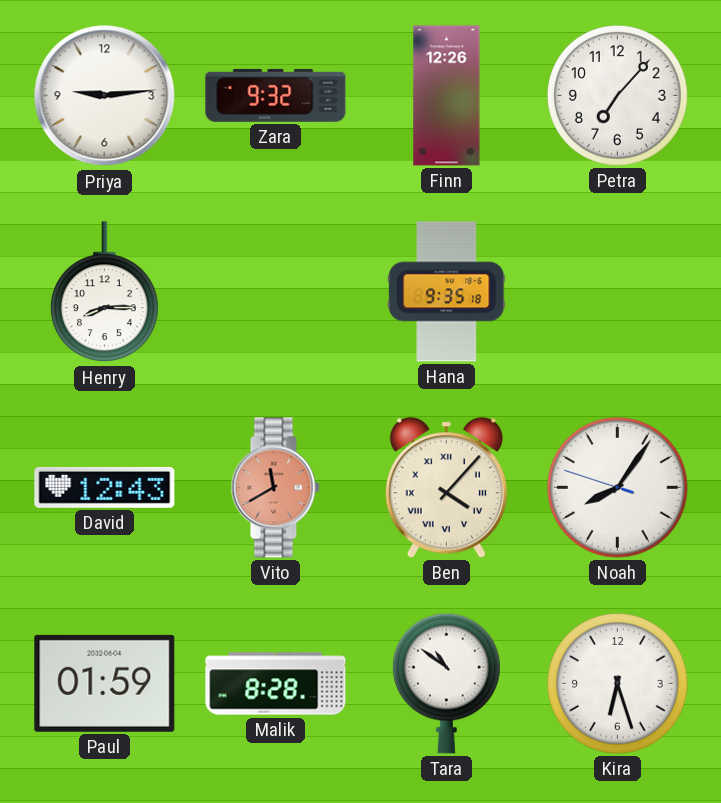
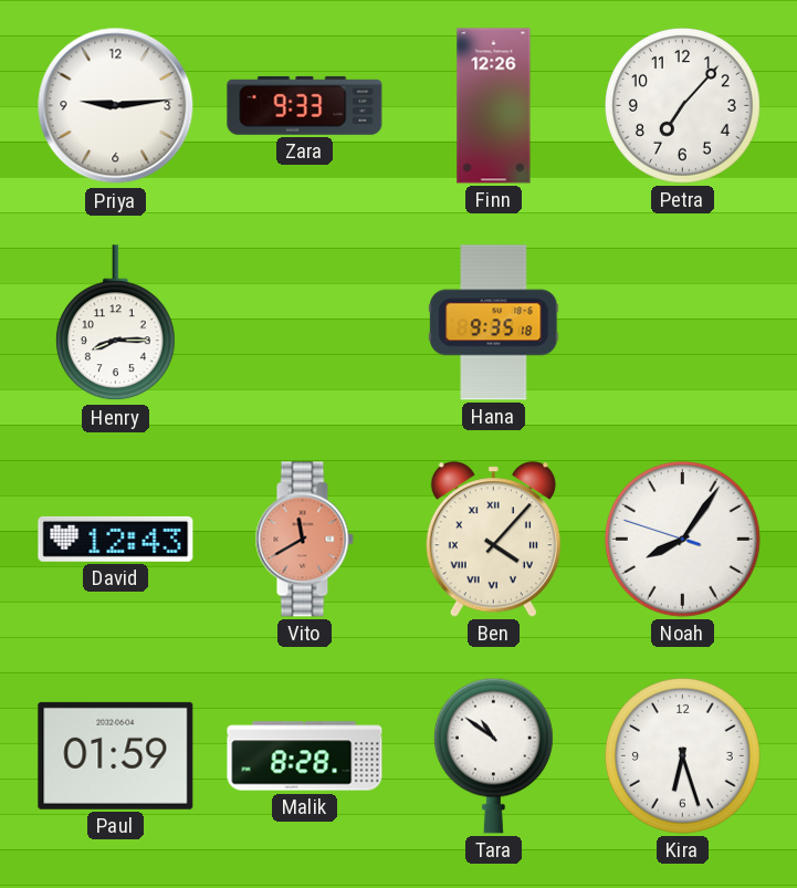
Zara: 9:32 -> 9:33
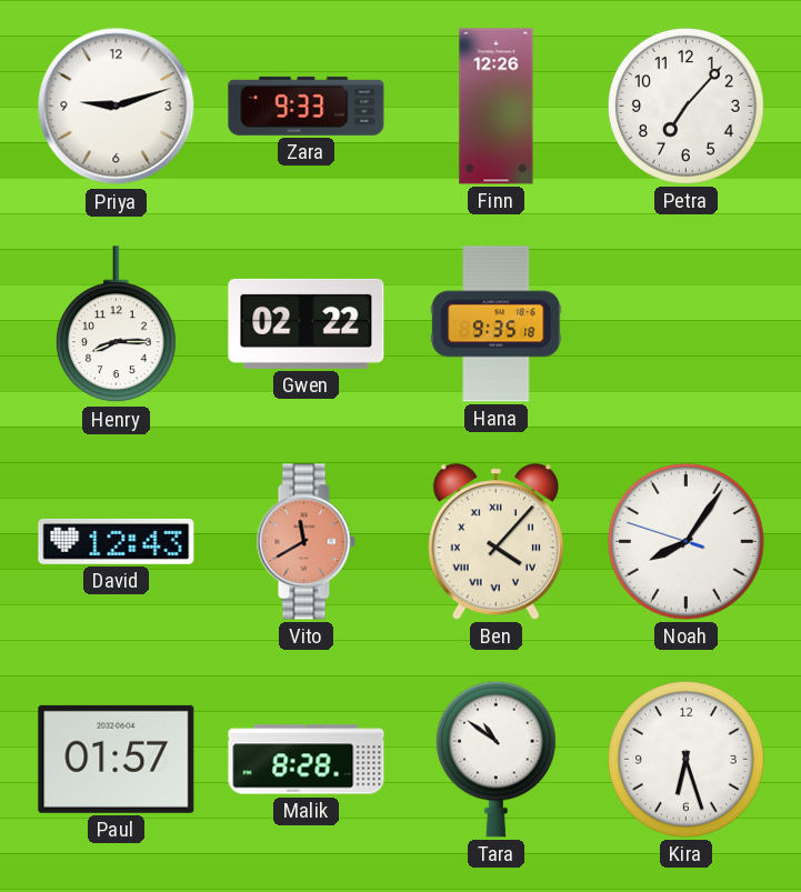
Priya: 9:14 -> 9:12
Gwen: none -> 02:22
Paul: 01:59 -> 01:57
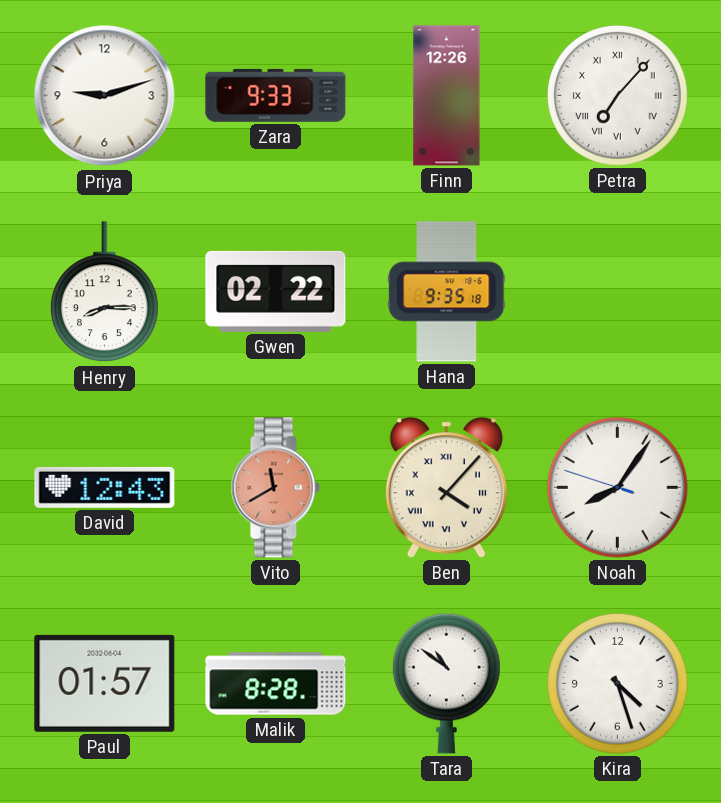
Petra numerals: Arabic -> Roman
Kira: 6:27 -> 4:27
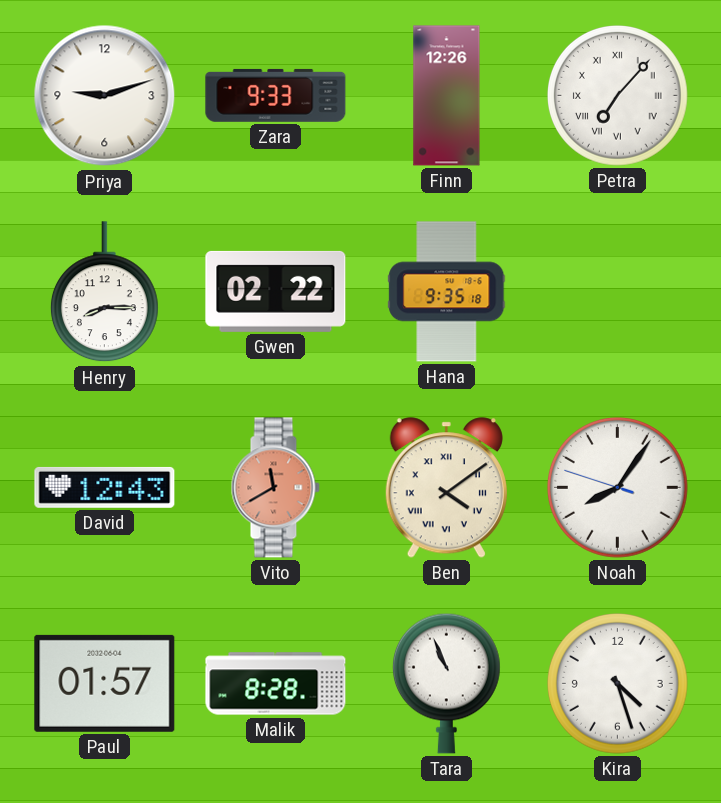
Ben: 4:07 -> 4:09
Tara: 10:51 -> 10:56
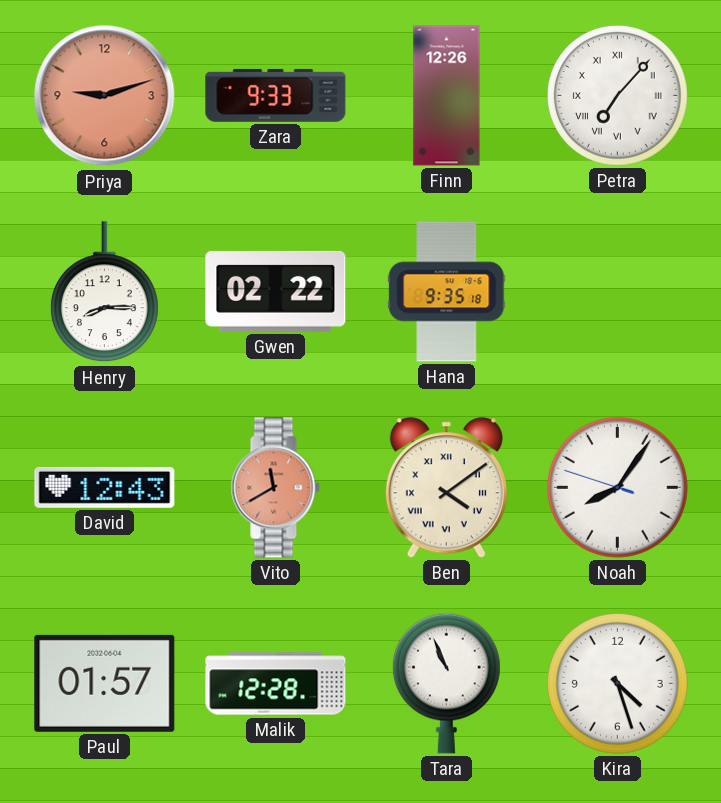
Priya dial: white -> salmon
Malik: 8:28 -> 12:28
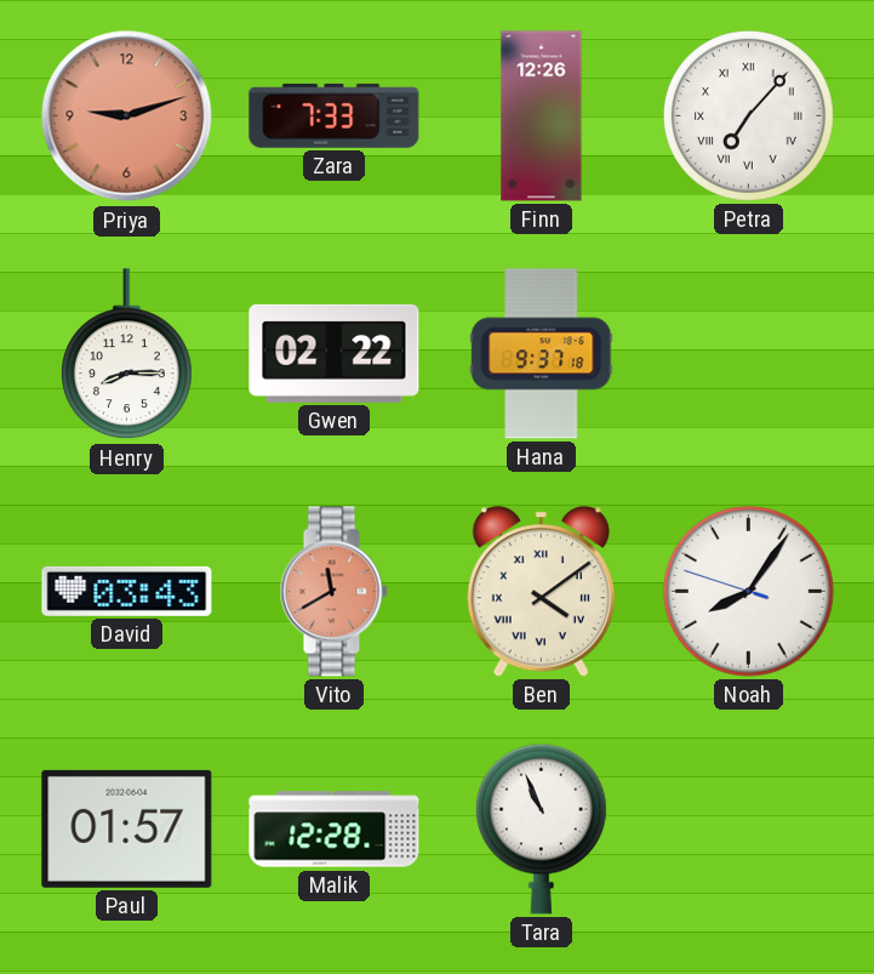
Zara: 9:33 -> 7:33
Hana: 9:35 -> 9:37
David: 12:43 -> 03:43
Kira: 4:27 -> none
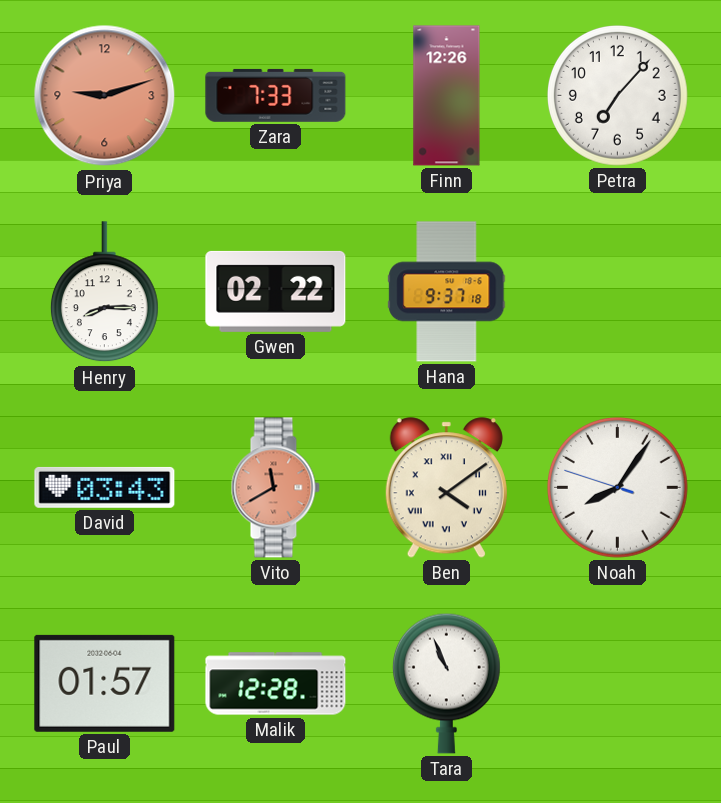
Petra numerals: Roman -> Arabic
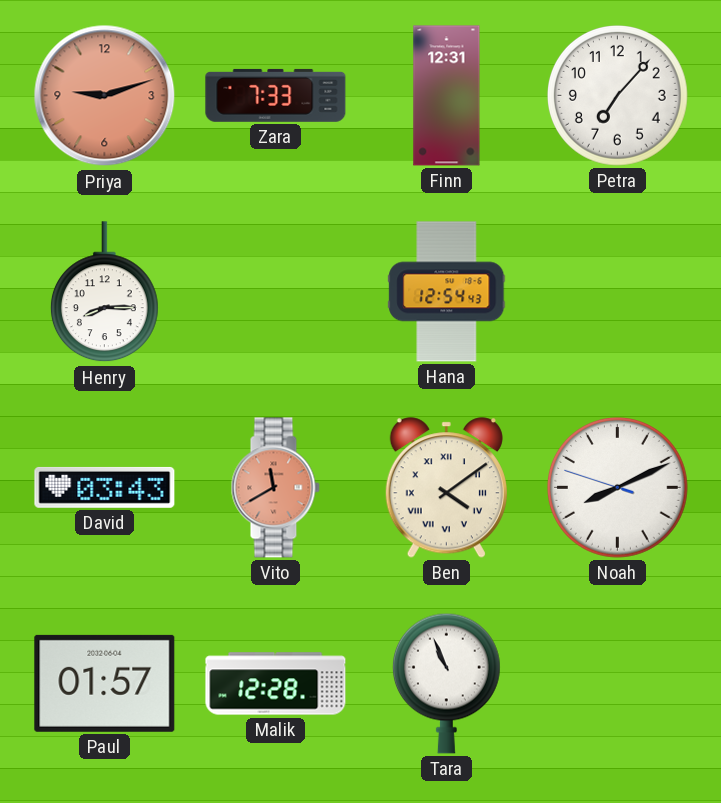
Finn: 12:26 -> 12:31
Gwen: 02:22 -> none
Hana: 9:37 -> 12:54
Noah: 8:05 -> 8:10
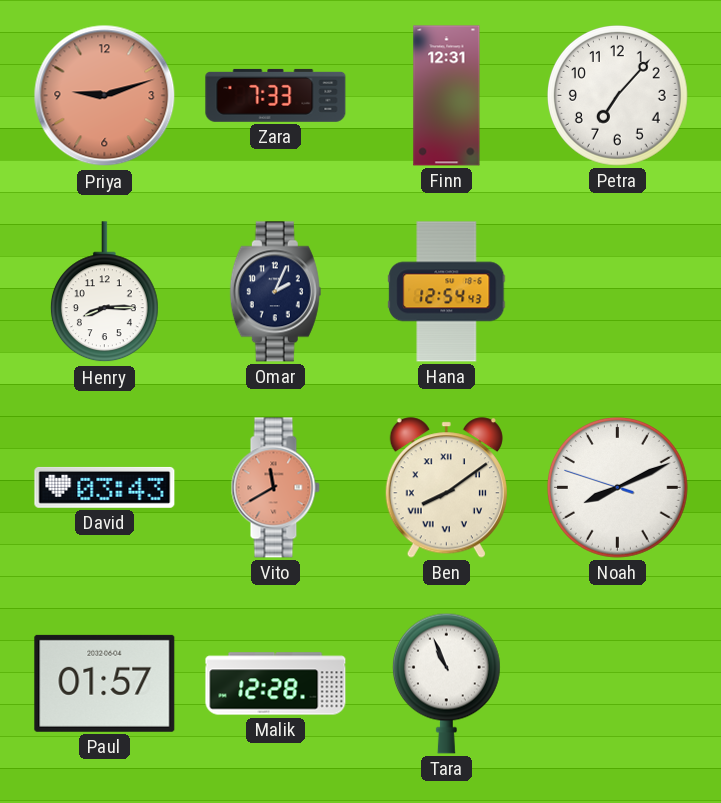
Omar: none -> 2:04
Ben: 4:09 -> 8:09
